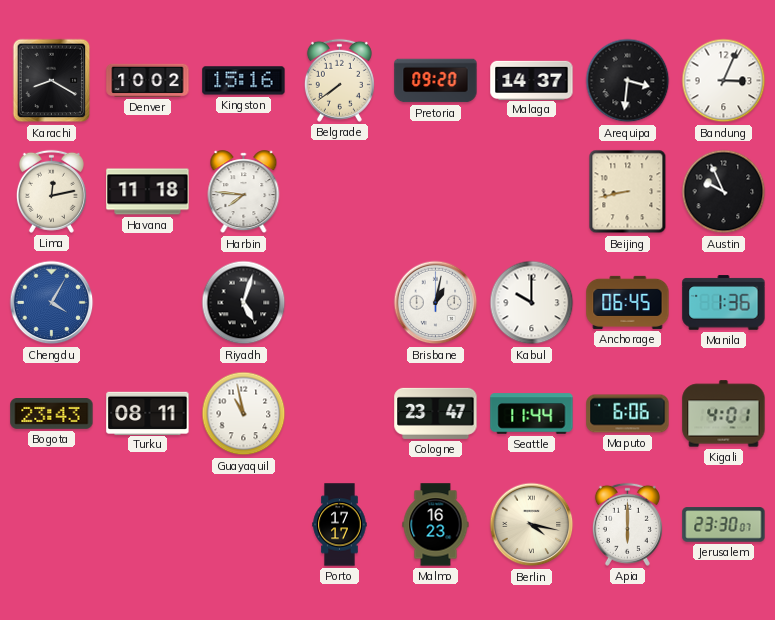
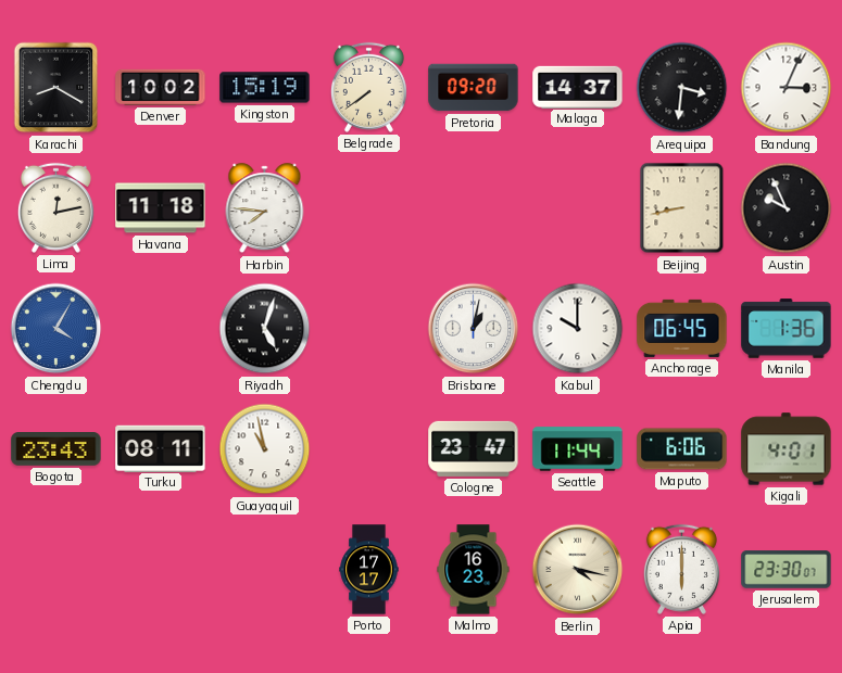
Kingston: 15:16 -> 15:19
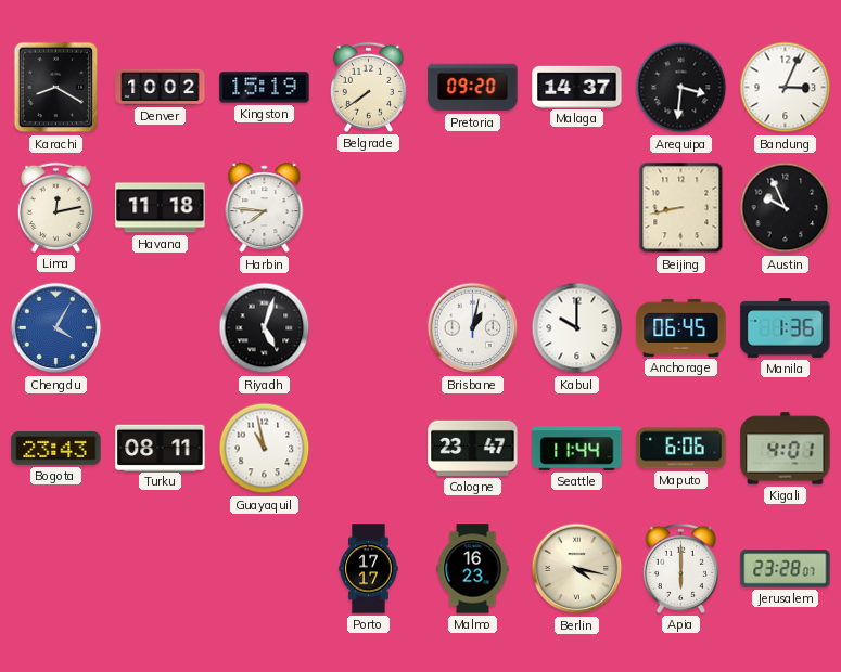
Jerusalem: 23:30 -> 23:28
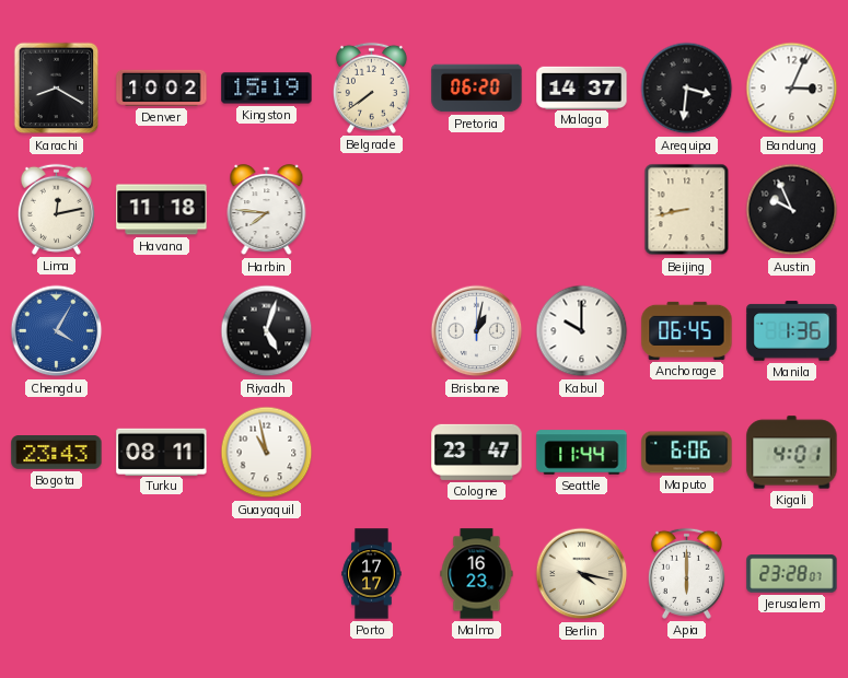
Pretoria: 09:20 -> 06:20
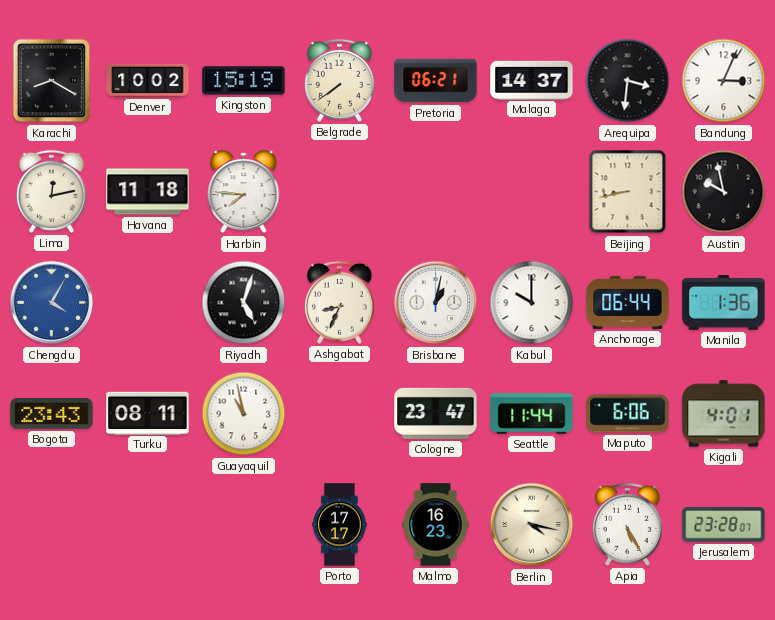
Pretoria: 06:20 -> 06:21
Austin: 9:56 -> 9:58
Ashgabat: none -> 8:34
Anchorage: 06:45 -> 06:44
Apia: 6:00 -> 5:25
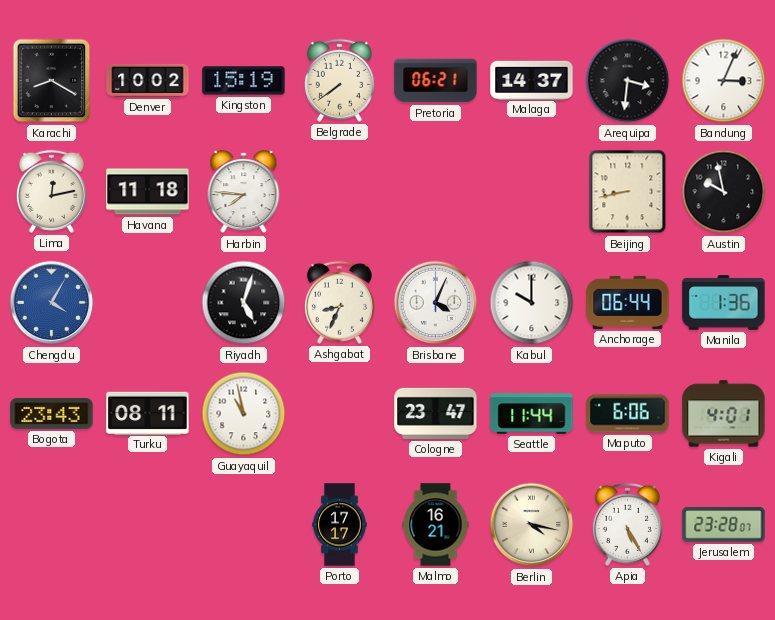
Brisbane: 1:02 -> 4:04
Malmo: 16:23 -> 16:21
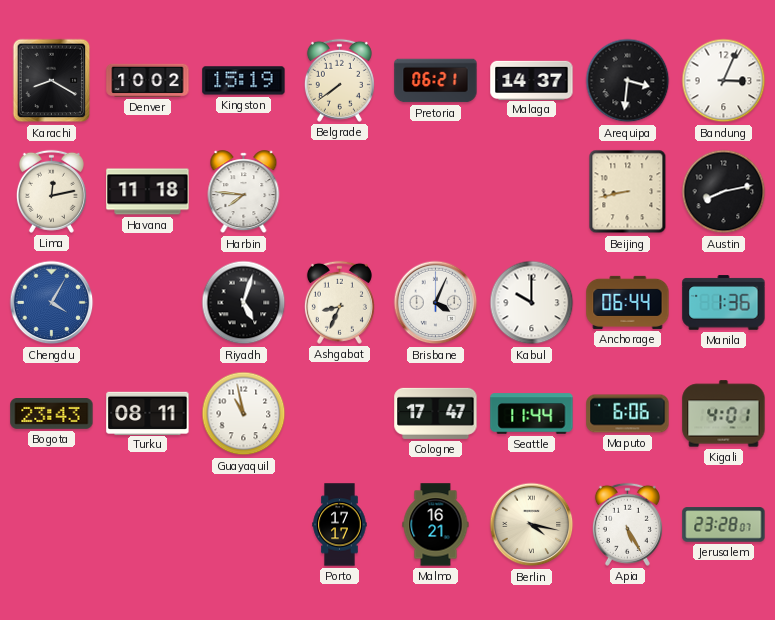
Austin: 9:58 -> 8:13
Cologne: 23:47 -> 17:47
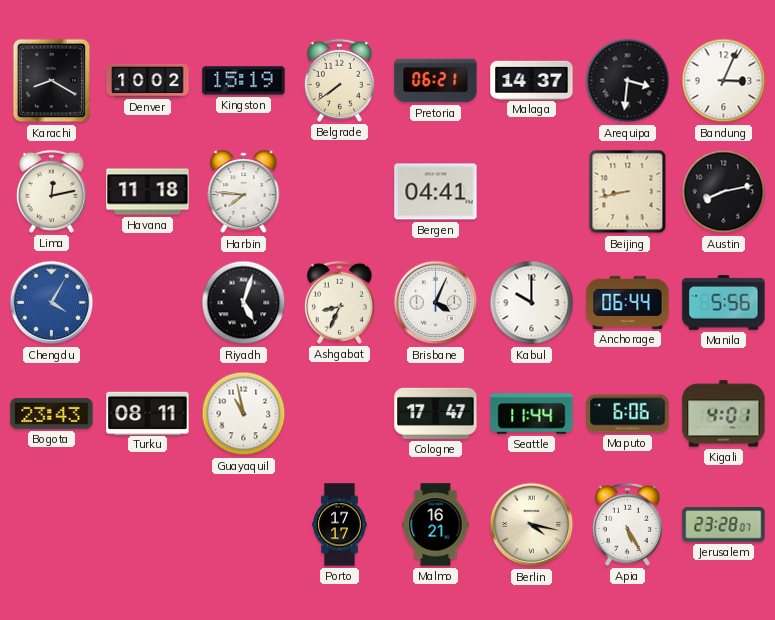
Bergen: none -> 04:41
Manila: 1:36 -> 5:56
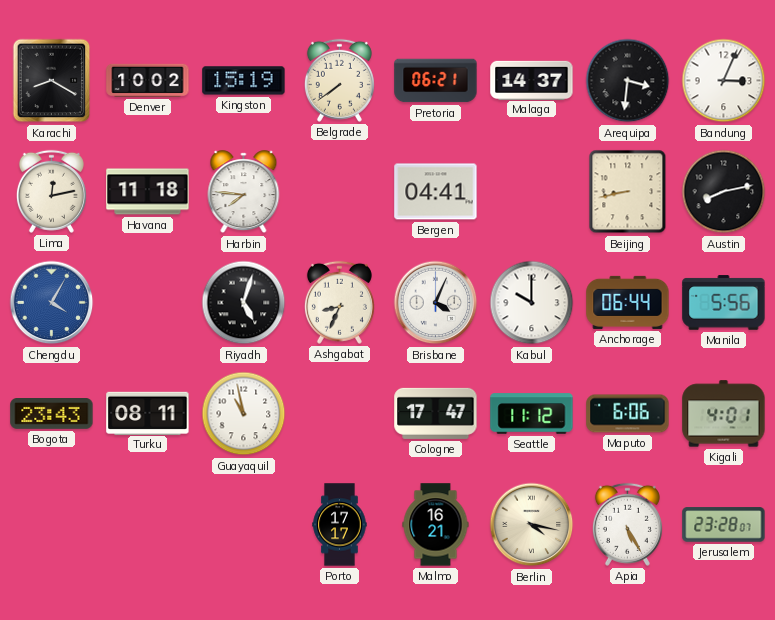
Seattle: 11:44 -> 11:12
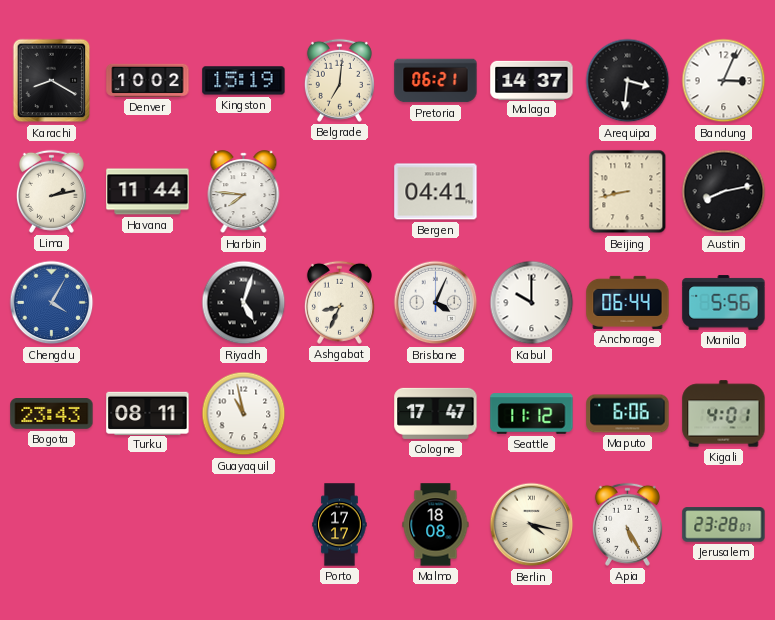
Belgrade: 7:39 -> 7:01
Lima: 12:13 -> 2:13
Havana: 11:18 -> 11:44
Malmo: 16:21 -> 18:08
